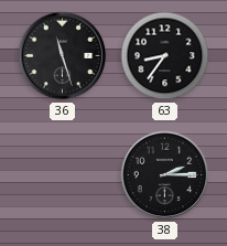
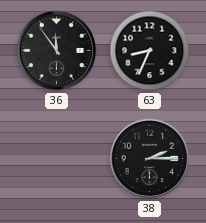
36: 11:27 -> 11:54
63: 8:36 -> 8:34
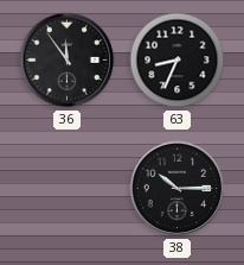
38: 2:15 -> 10:15
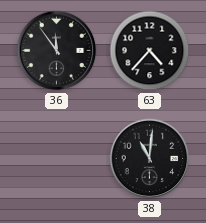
63: 8:34 -> 4:37
38: 10:15 -> 11:01
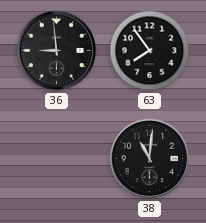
36: 11:54 -> 8:59
63: 4:37 -> 7:54
